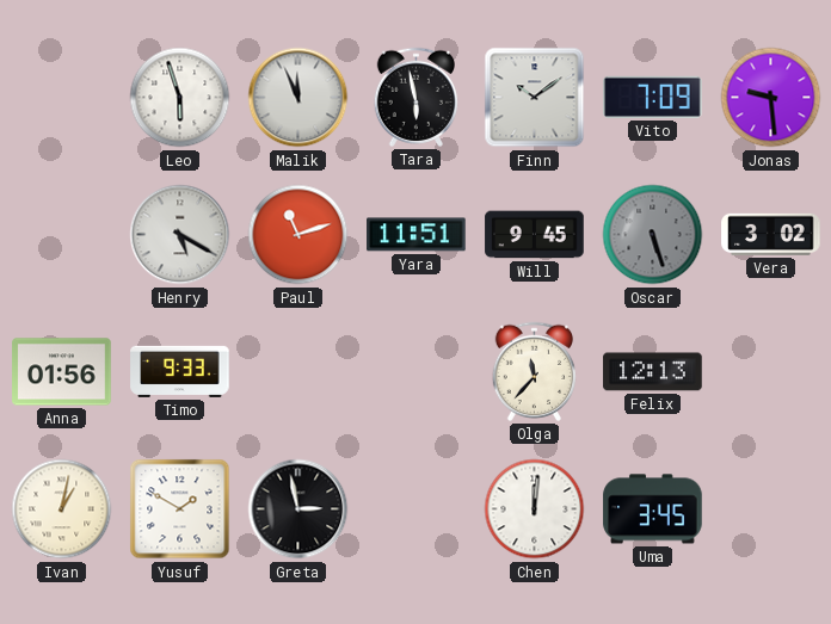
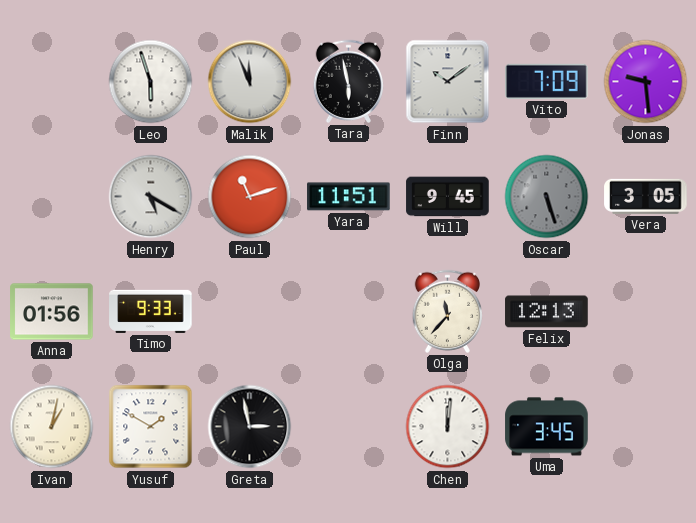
Vera: 3:02 -> 3:05
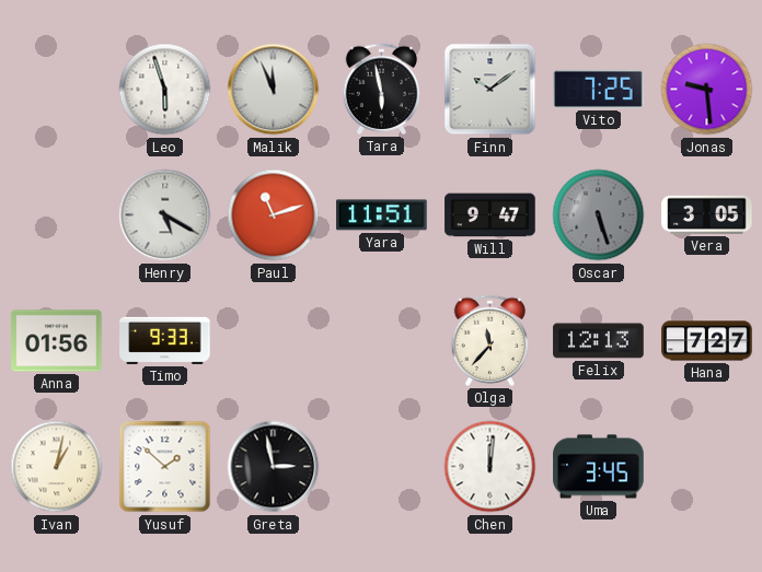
Vito: 7:09 -> 7:25
Will: 9:45 -> 9:47
Hana: none -> 7:27
Yusuf: 1:50 -> 1:52
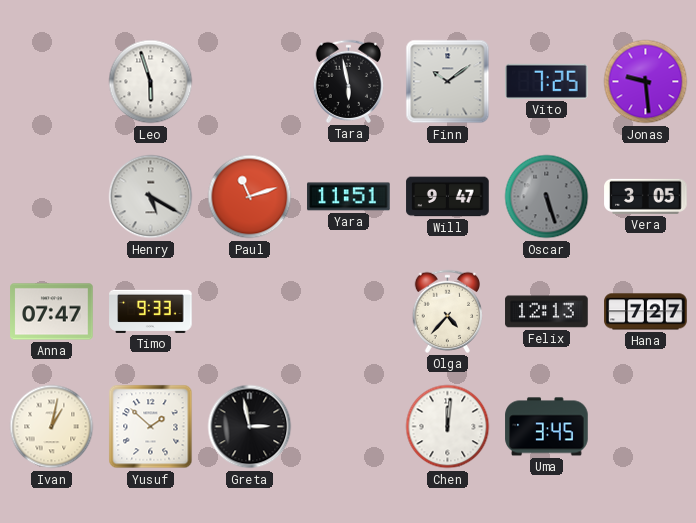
Malik: 11:56 -> none
Anna: 01:56 -> 07:47
Olga: 11:37 -> 4:37
